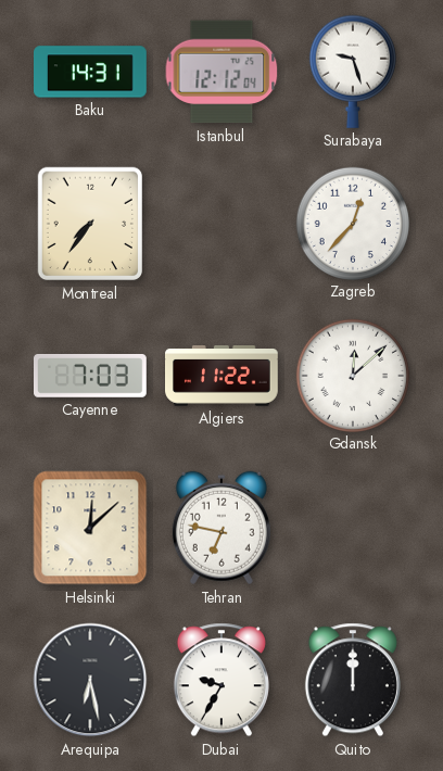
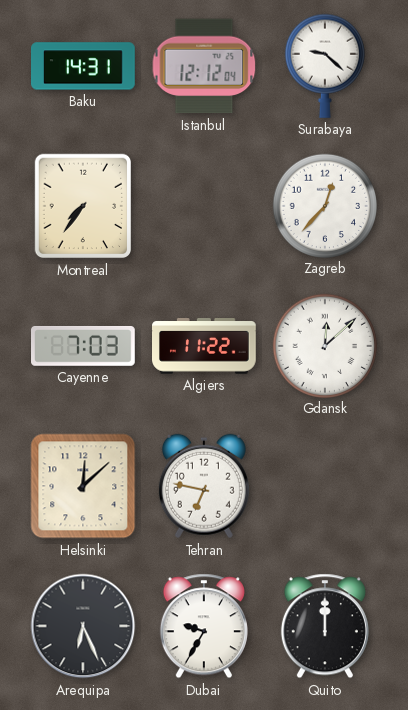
Surabaya: 9:27 -> 9:22
Arequipa: 6:28 -> 6:26
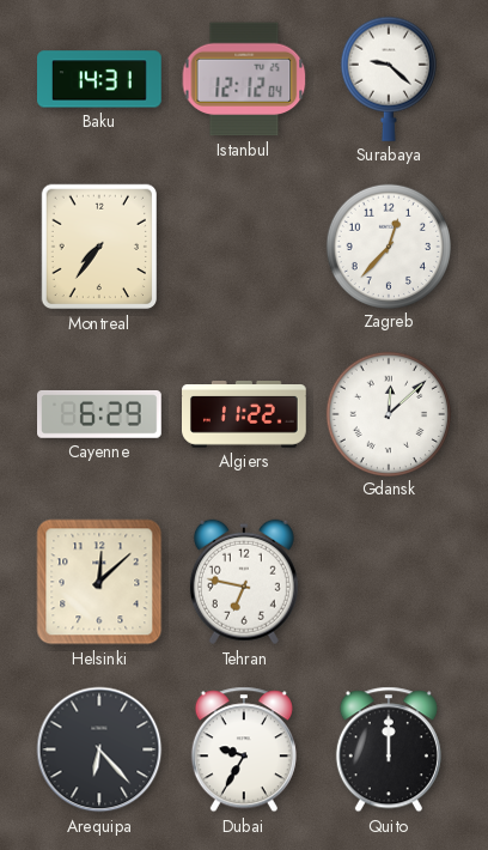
Cayenne: 7:03 -> 6:29
Arequipa: 6:26 -> 6:23
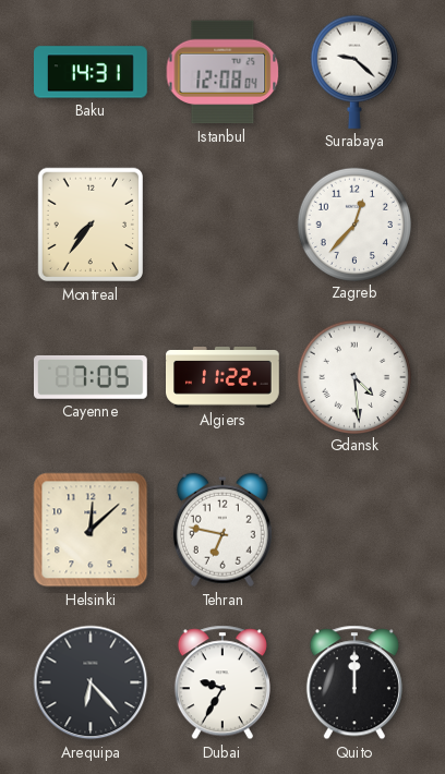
Istanbul: 12:12 -> 12:08
Cayenne: 6:29 -> 7:05
Gdansk: 12:08 -> 4:29
